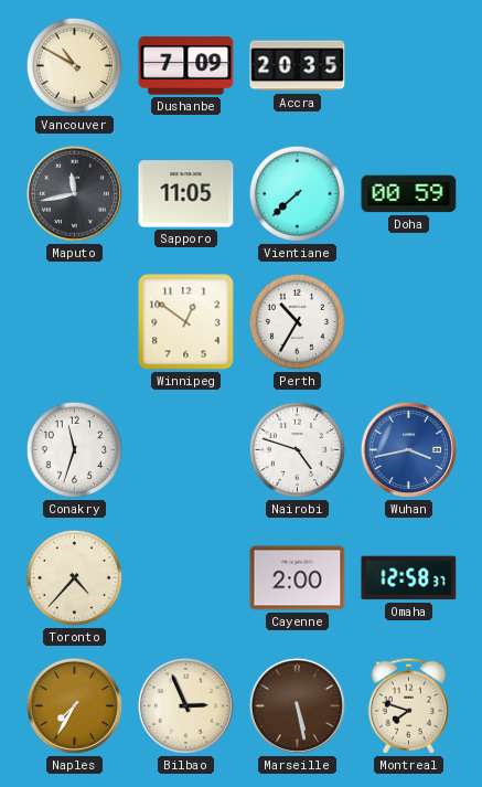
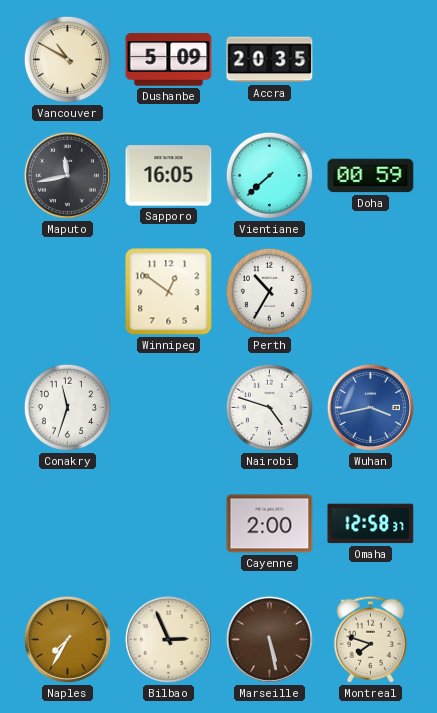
Dushanbe: 7:09 -> 5:09
Sapporo: 11:05 -> 16:05
Toronto: 4:37 -> none
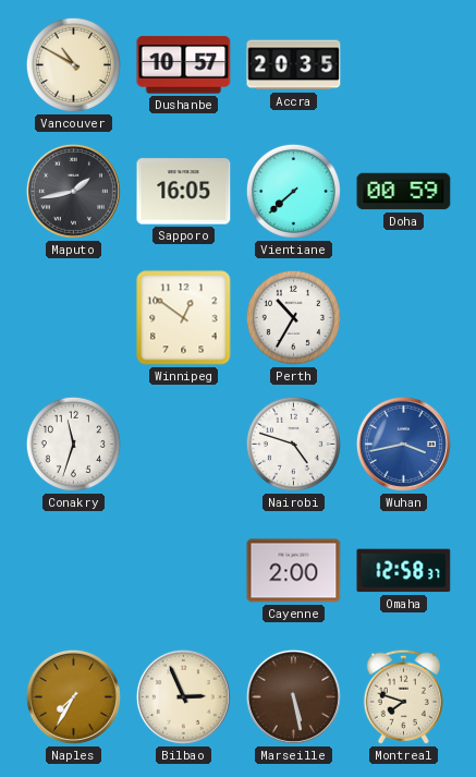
Dushanbe: 5:09 -> 10:57
Maputo: 11:43 -> 1:43
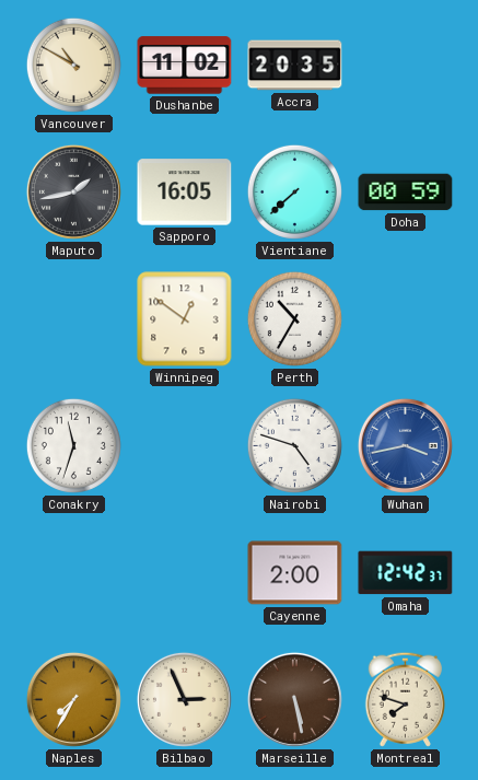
Dushanbe: 10:57 -> 11:02
Omaha: 12:58 -> 12:42
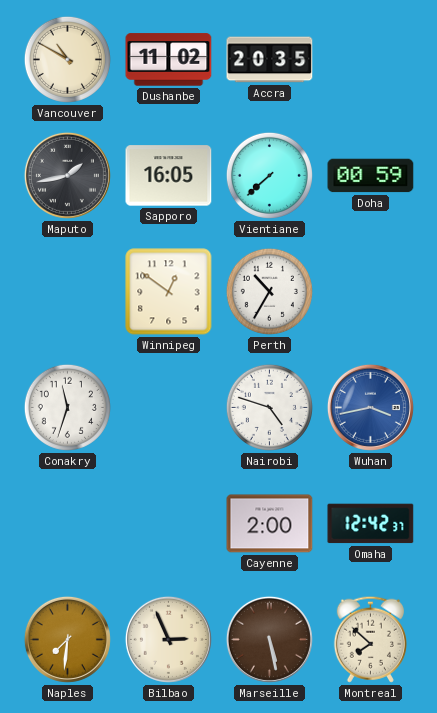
Naples: 7:35 -> 7:31
Montreal: 7:48 -> 7:52
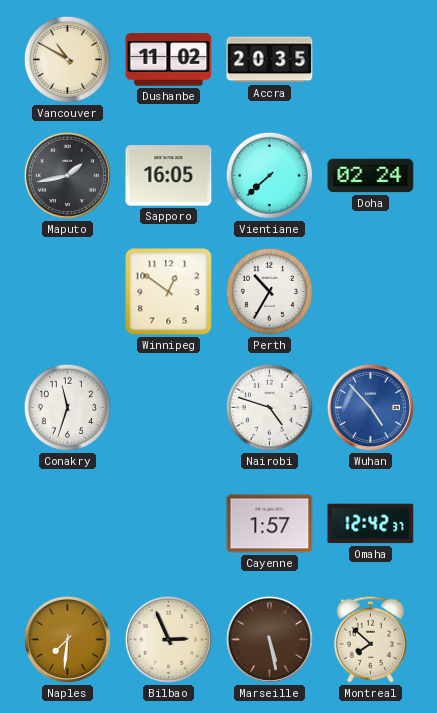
Doha: 00:59 -> 02:24
Wuhan: 3:43 -> 4:53
Cayenne: 2:00 -> 1:57
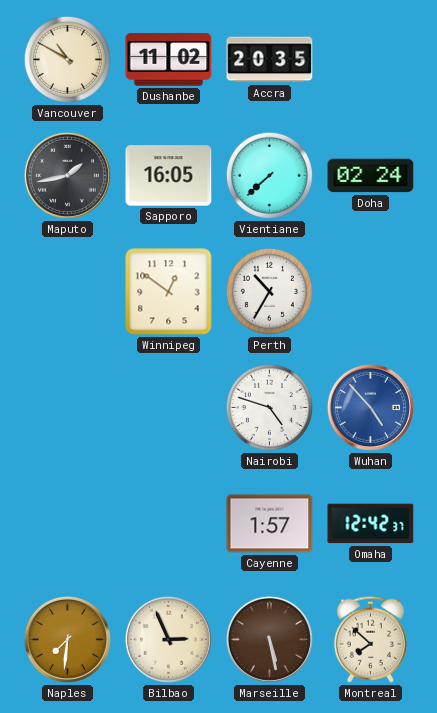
Conakry: 11:33 -> none
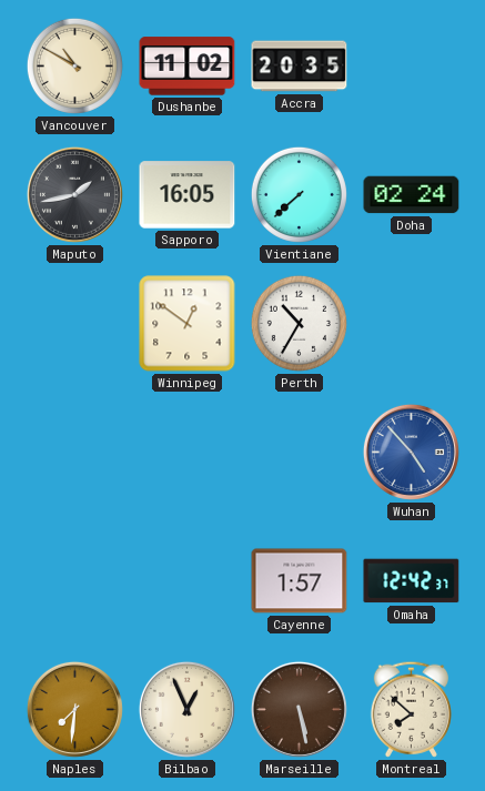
Nairobi: 4:48 -> none
Bilbao: 2:56 -> 12:56
